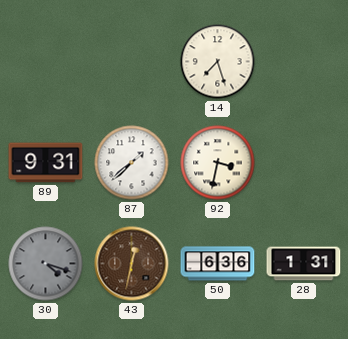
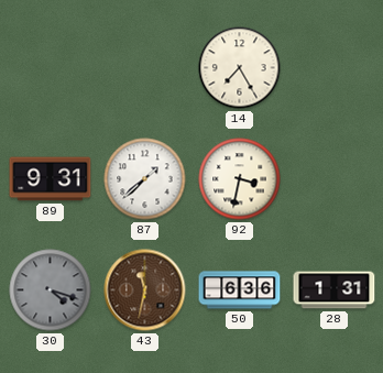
14: 7:27 -> 7:25
43: 12:32 -> 11:32
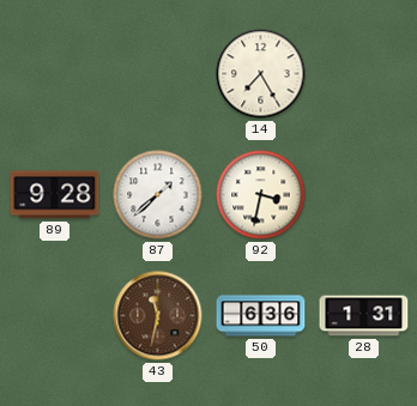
89: 9:31 -> 9:28
30: 4:18 -> none
